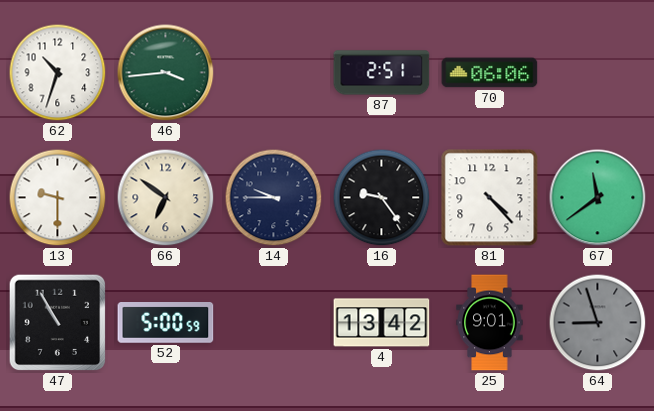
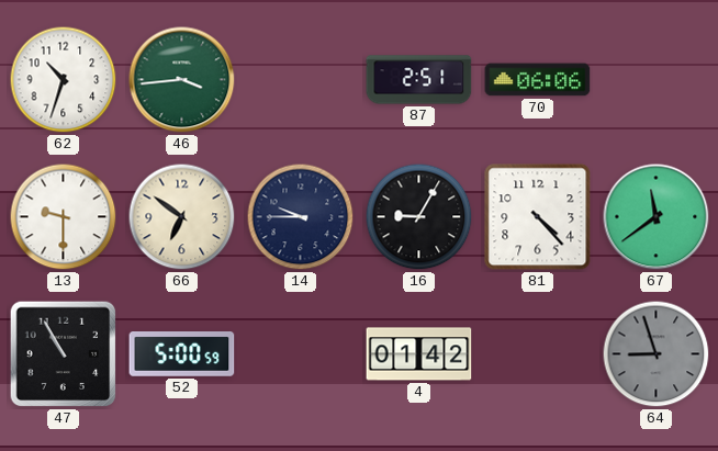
16: 9:24 -> 9:05
4: 13:42 -> 01:42
25: 9:01 -> none
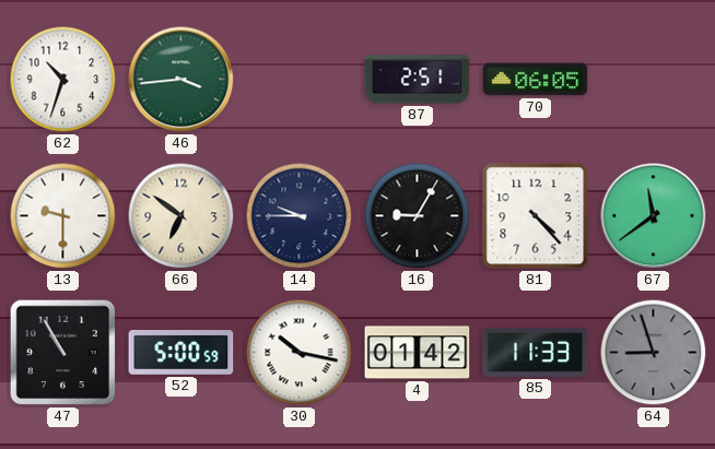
70: 06:06 -> 06:05
30: none -> 10:17
85: none -> 11:33
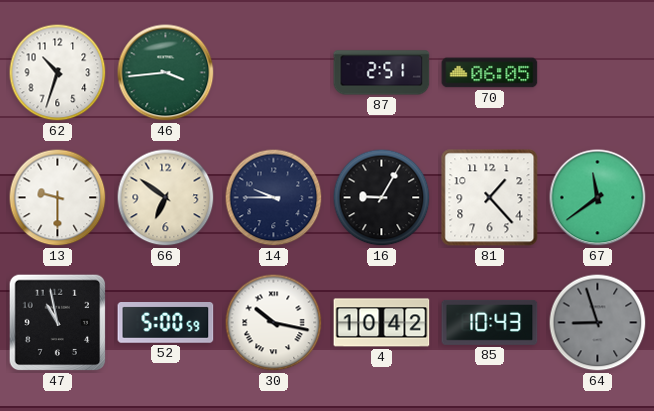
81: 4:23 -> 1:23
47: 10:55 -> 10:58
4: 01:42 -> 10:42
85: 11:33 -> 10:43
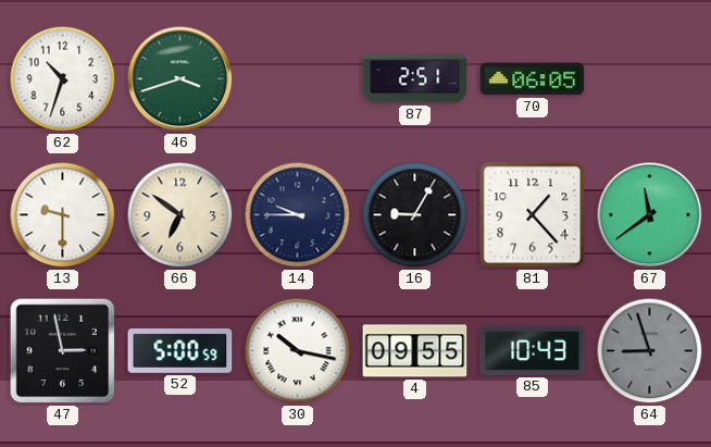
46: 3:44 -> 3:42
47: 10:58 -> 2:58
4: 10:42 -> 09:55
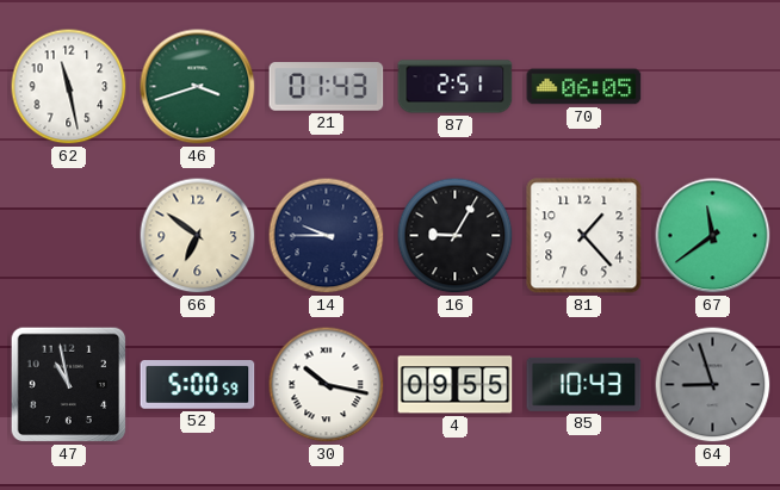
62: 10:33 -> 11:28
21: none -> 01:43
13: 9:30 -> none
47: 2:58 -> 10:58
